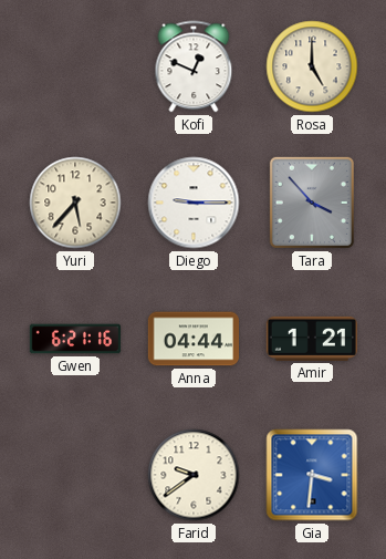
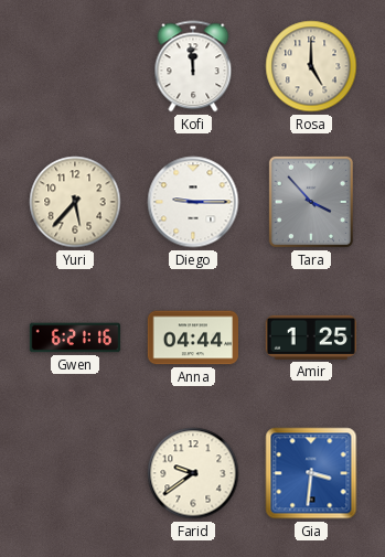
Kofi: 12:49 -> 11:59
Amir: 1:21 -> 1:25
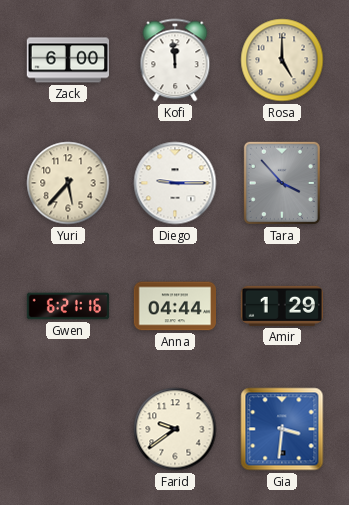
Zack: none -> 6:00
Amir: 1:25 -> 1:29
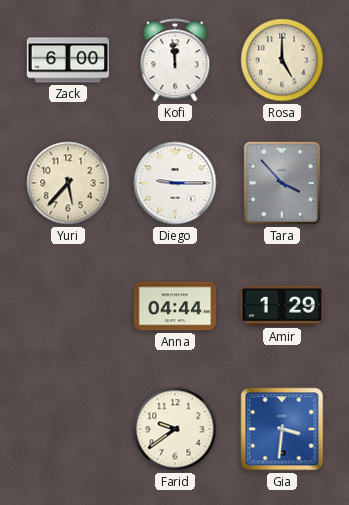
Gwen: 6:21 -> none
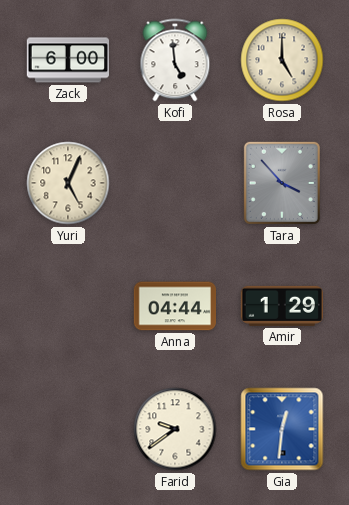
Kofi: 11:59 -> 4:59
Yuri: 5:37 -> 5:04
Diego: 9:15 -> none
Gia: 3:31 -> 12:31
